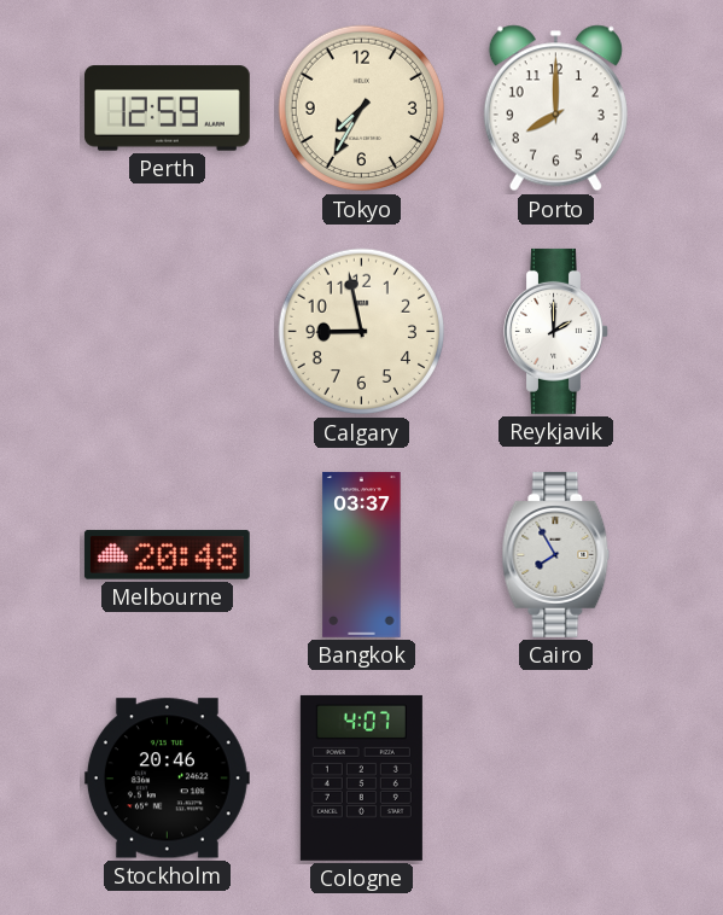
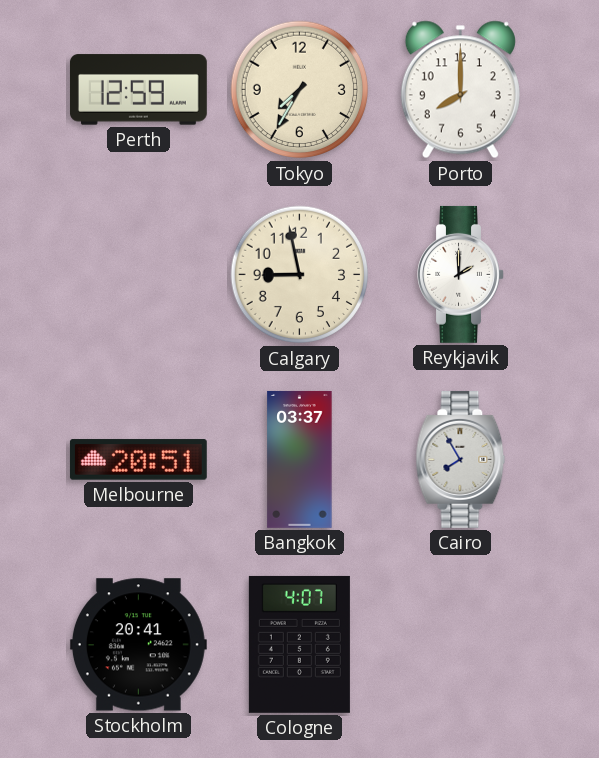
Melbourne: 20:48 -> 20:51
Stockholm: 20:46 -> 20:41
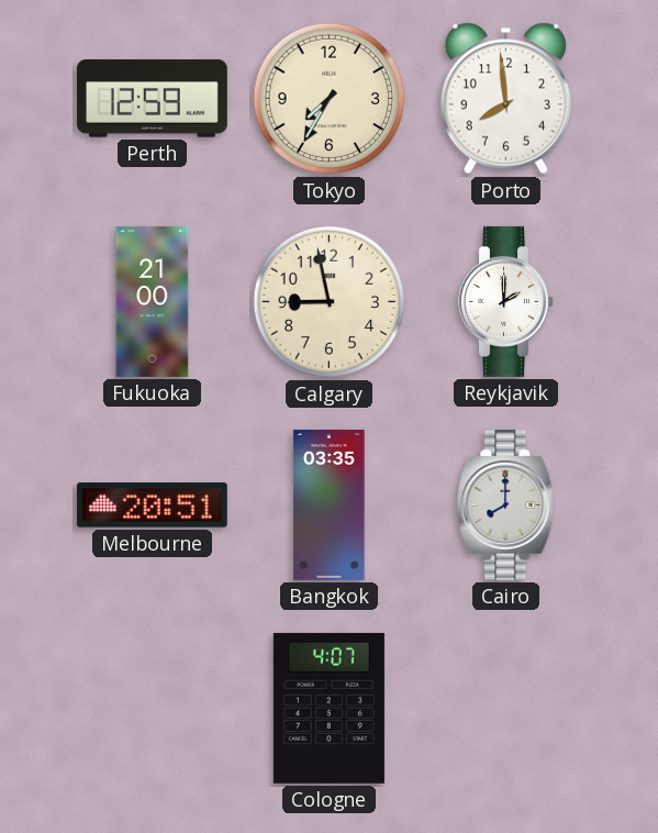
Porto: 8:00 -> 7:59
Fukuoka: none -> 21:00
Bangkok: 03:37 -> 03:35
Cairo: 7:55 -> 8:00
Stockholm: 20:41 -> none
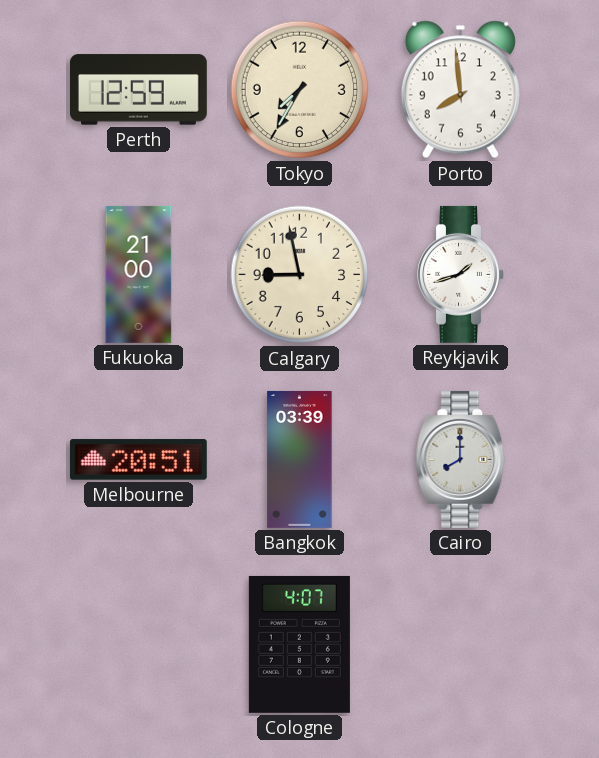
Reykjavik: 2:00 -> 1:42
Bangkok: 03:35 -> 03:39
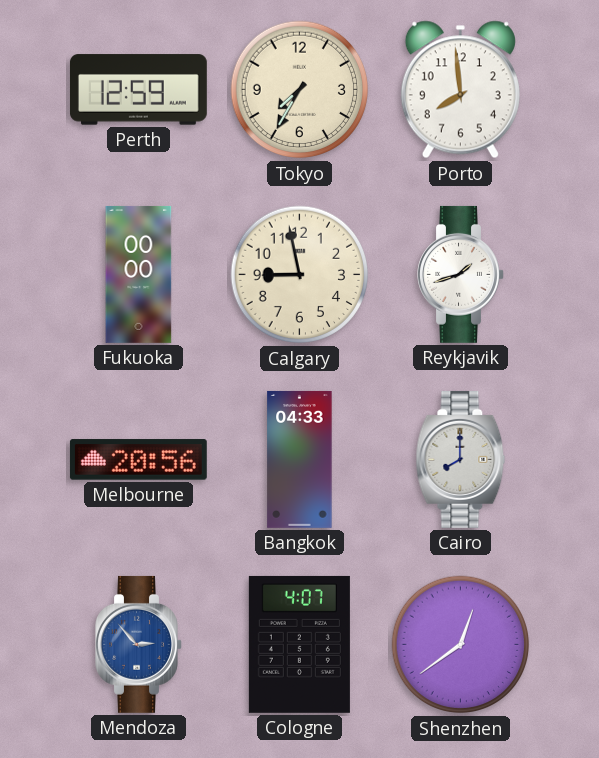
Fukuoka: 21:00 -> 00:00
Melbourne: 20:51 -> 20:56
Bangkok: 03:39 -> 04:33
Mendoza: none -> 2:53
Shenzhen: none -> 12:39
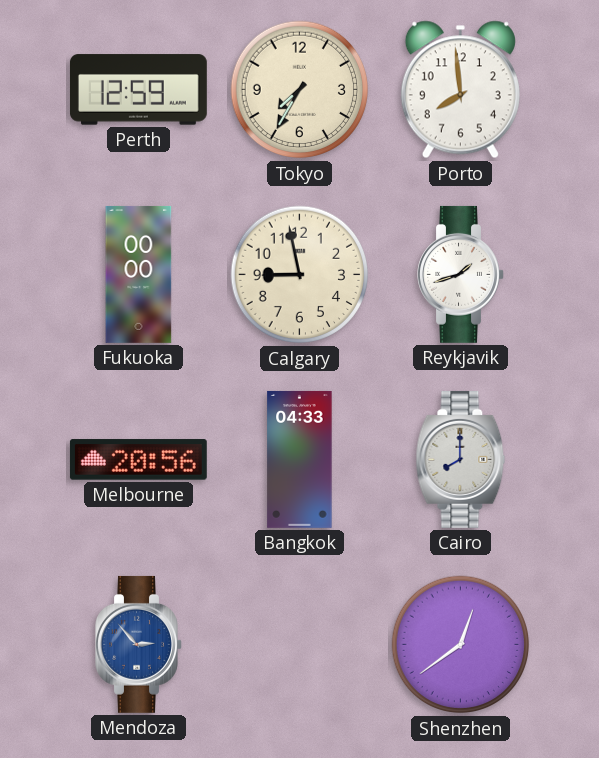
Cologne: 4:07 -> none
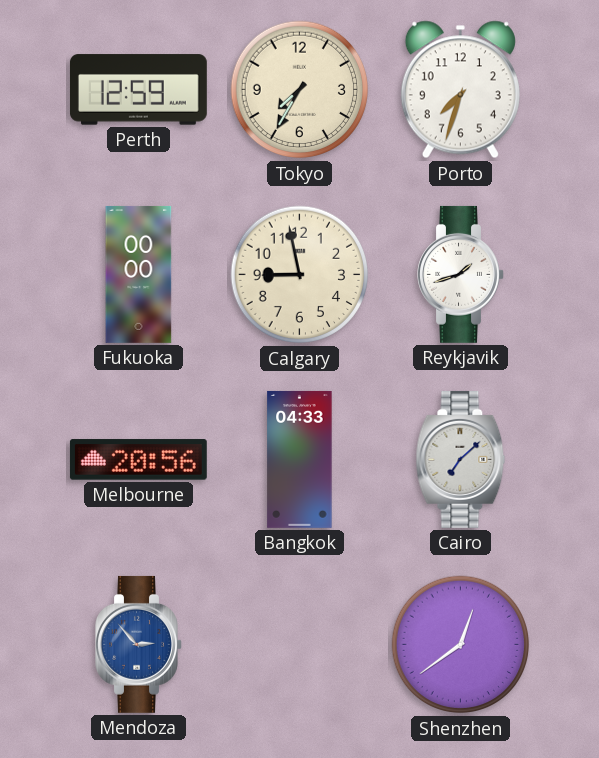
Porto: 7:59 -> 7:33
Cairo: 8:00 -> 7:08
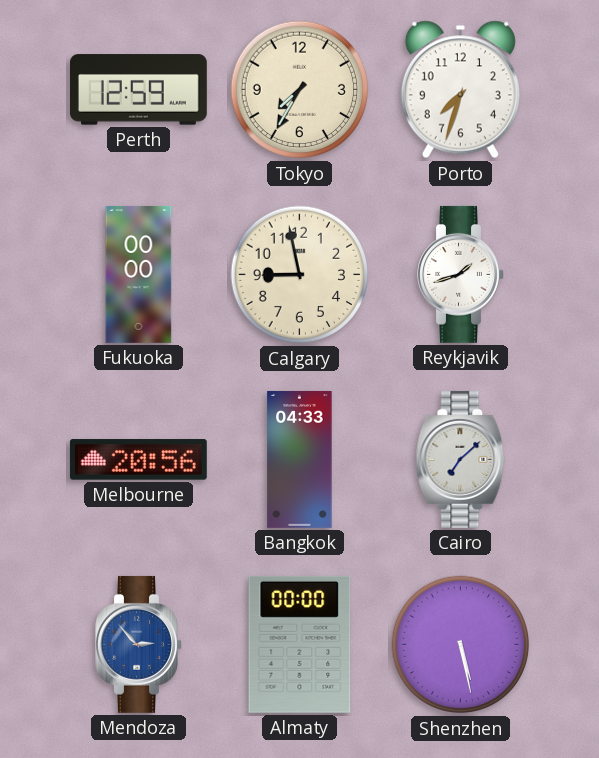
Almaty: none -> 00:00
Shenzhen: 12:39 -> 5:28
